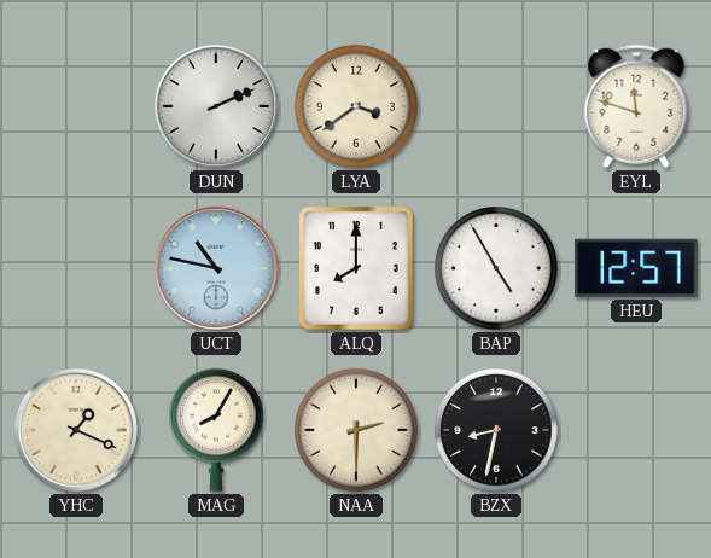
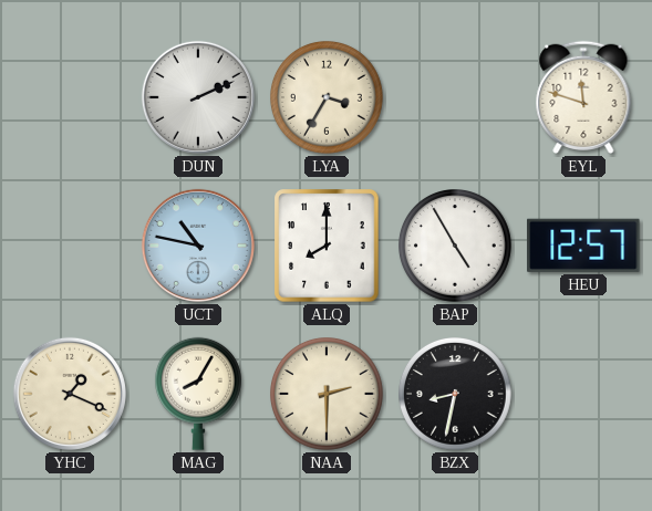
LYA: 3:39 -> 3:35
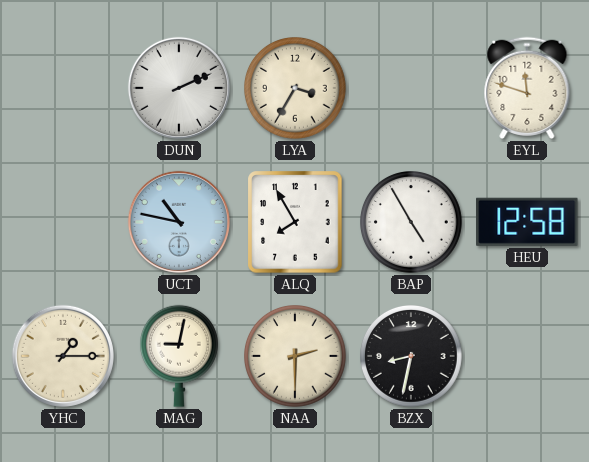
ALQ: 8:00 -> 7:55
HEU: 12:57 -> 12:58
YHC: 1:19 -> 1:15
MAG: 8:05 -> 9:02
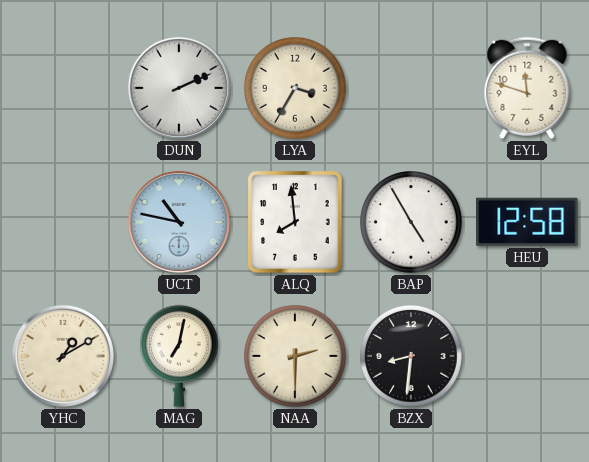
ALQ: 7:55 -> 7:59
YHC: 1:15 -> 1:10
MAG: 9:02 -> 7:02
BZX: 8:32 -> 8:31
